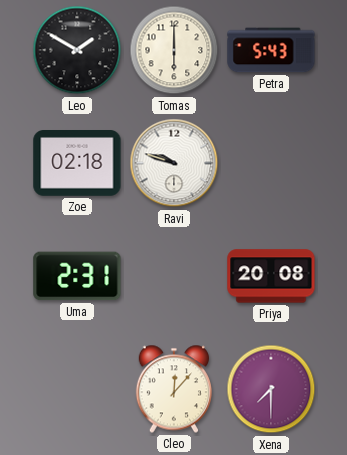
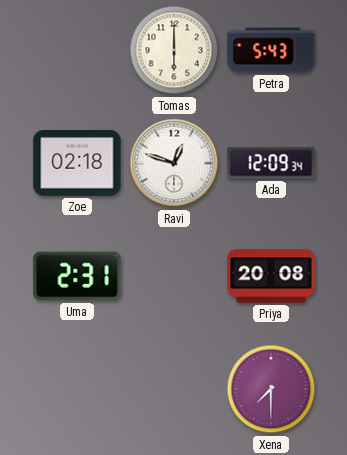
Leo: 1:50 -> none
Ravi: 9:48 -> 12:48
Ada: none -> 12:09
Cleo: 12:07 -> none
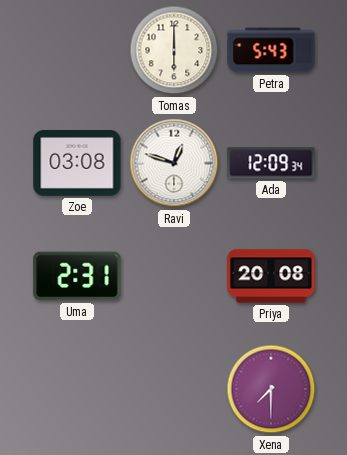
Zoe: 02:18 -> 03:08
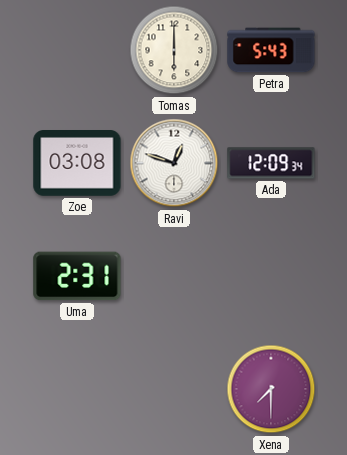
Priya: 20:08 -> none
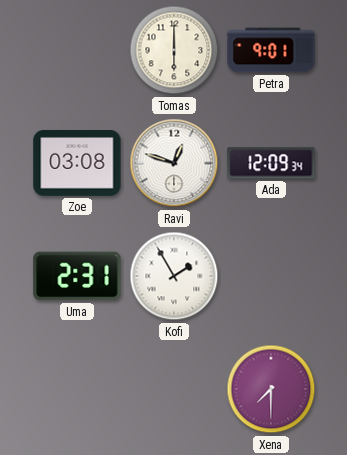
Petra: 5:43 -> 9:01
Kofi: none -> 1:55
